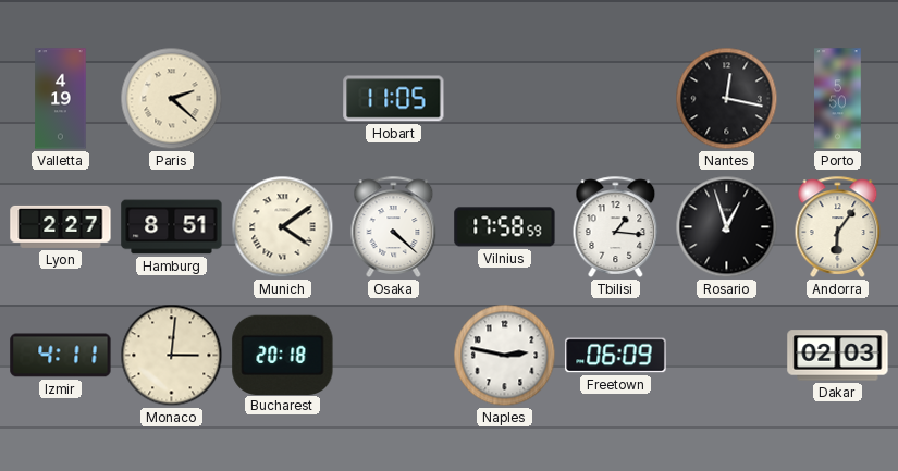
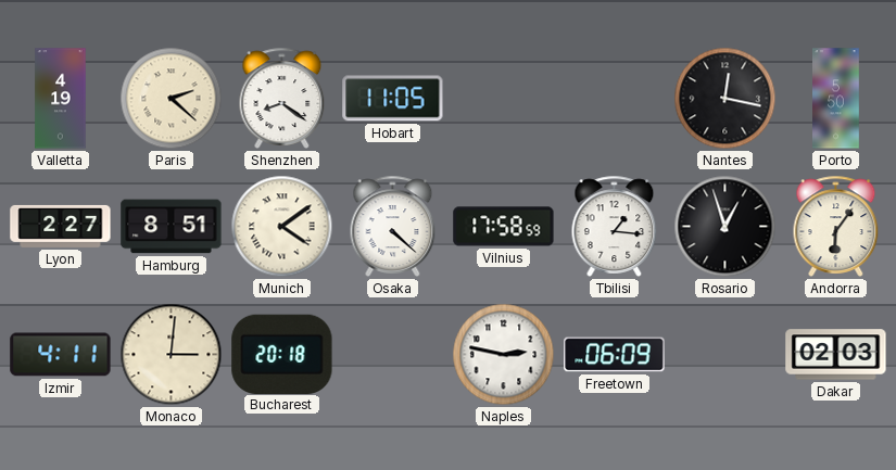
Shenzhen: none -> 8:21
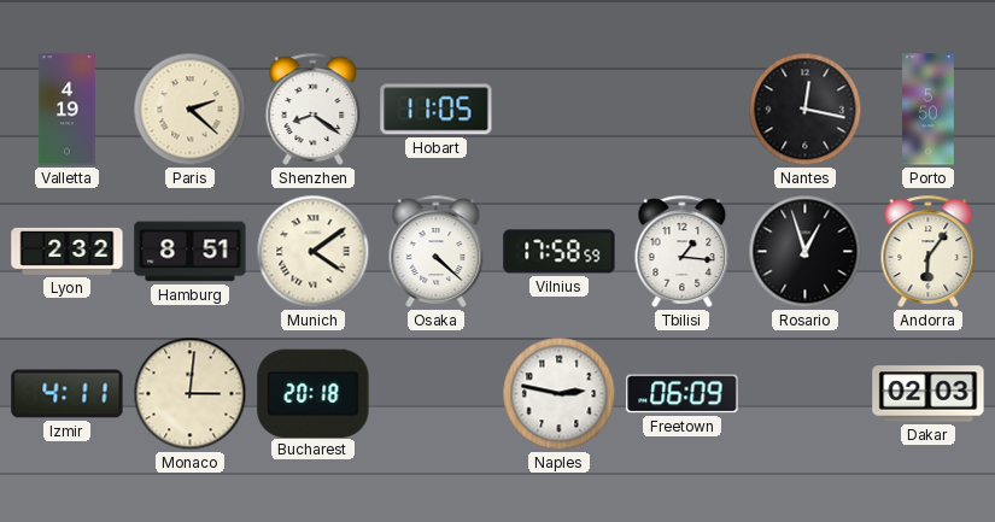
Lyon: 2:27 -> 2:32
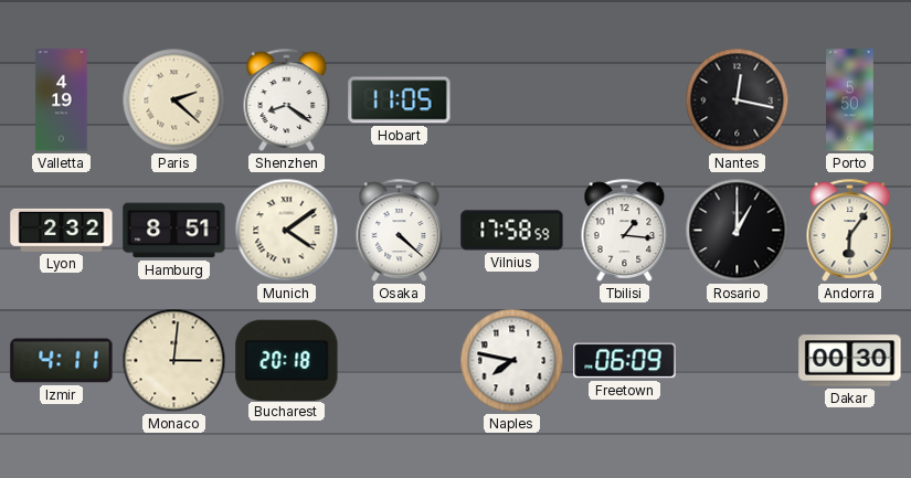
Rosario: 12:57 -> 1:00
Naples: 2:47 -> 7:47
Dakar: 02:03 -> 00:30
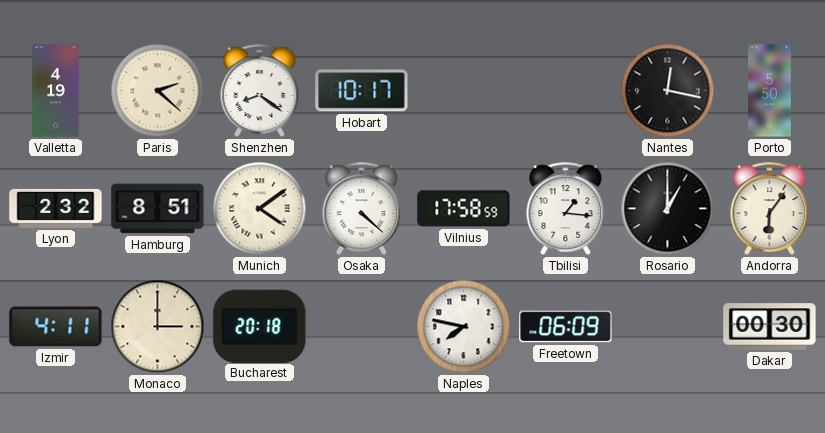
Hobart: 11:05 -> 10:17
Monaco: 3:01 -> 3:00
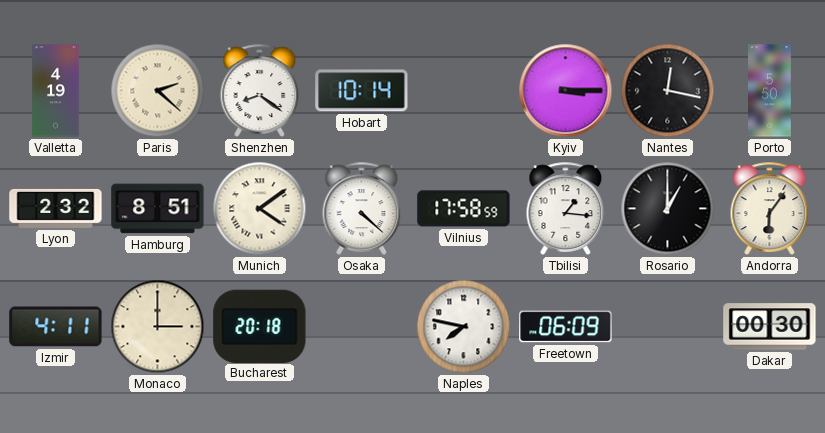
Hobart: 10:17 -> 10:14
Kyiv: none -> 3:15
